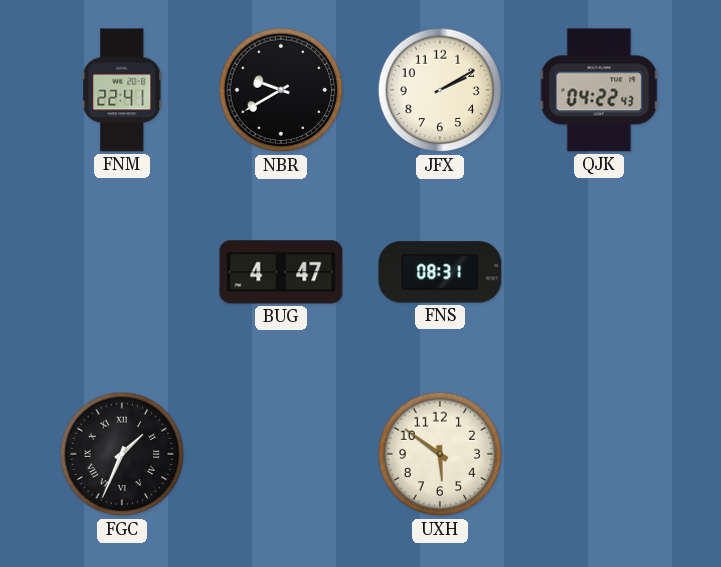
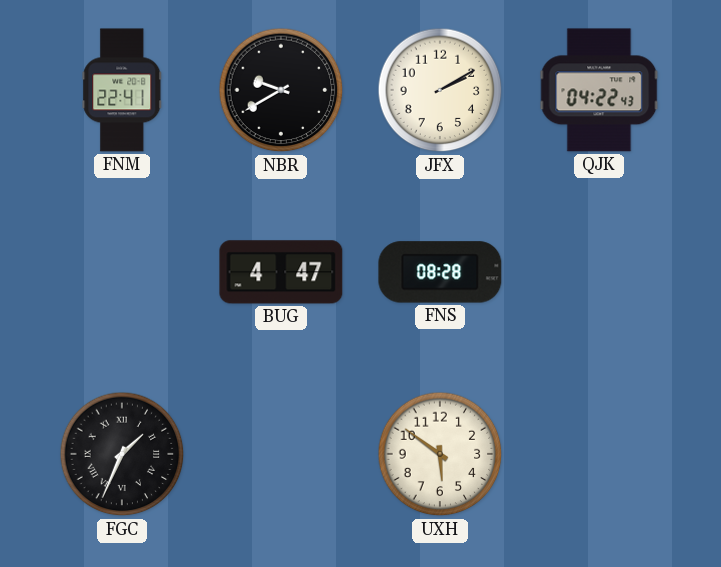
FNS: 08:31 -> 08:28
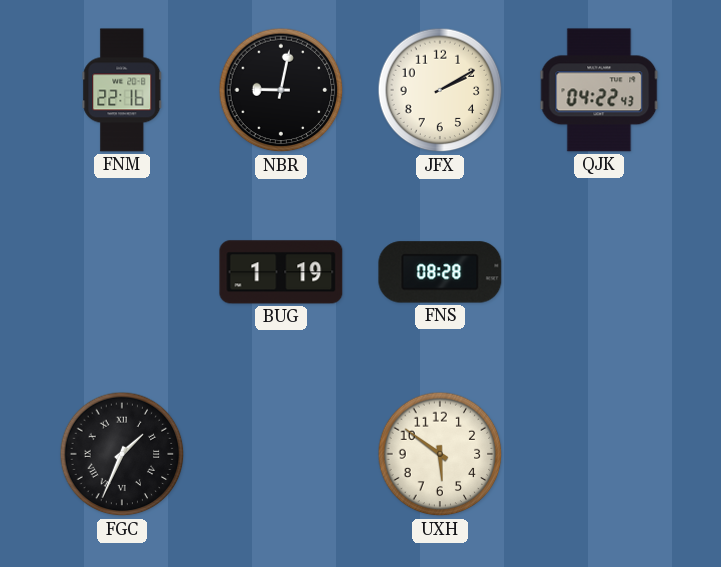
FNM: 22:41 -> 22:16
NBR: 9:40 -> 9:02
BUG: 4:47 -> 1:19
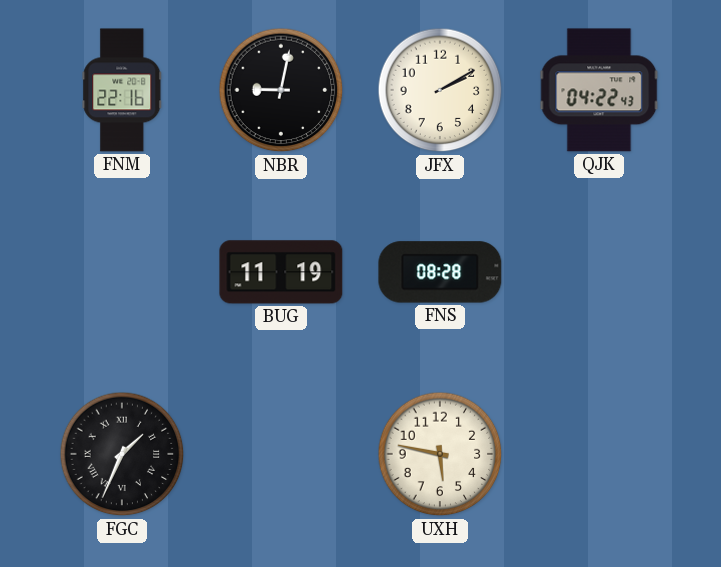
BUG: 1:19 -> 11:19
UXH: 5:51 -> 5:47
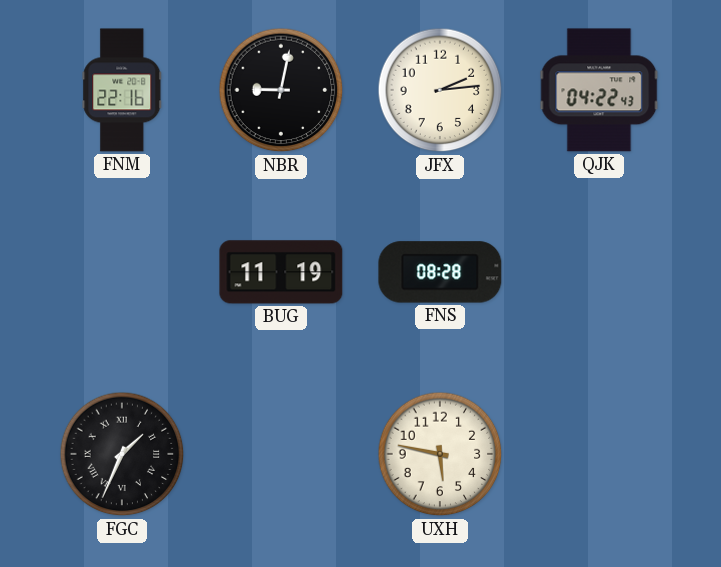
JFX: 2:10 -> 2:14
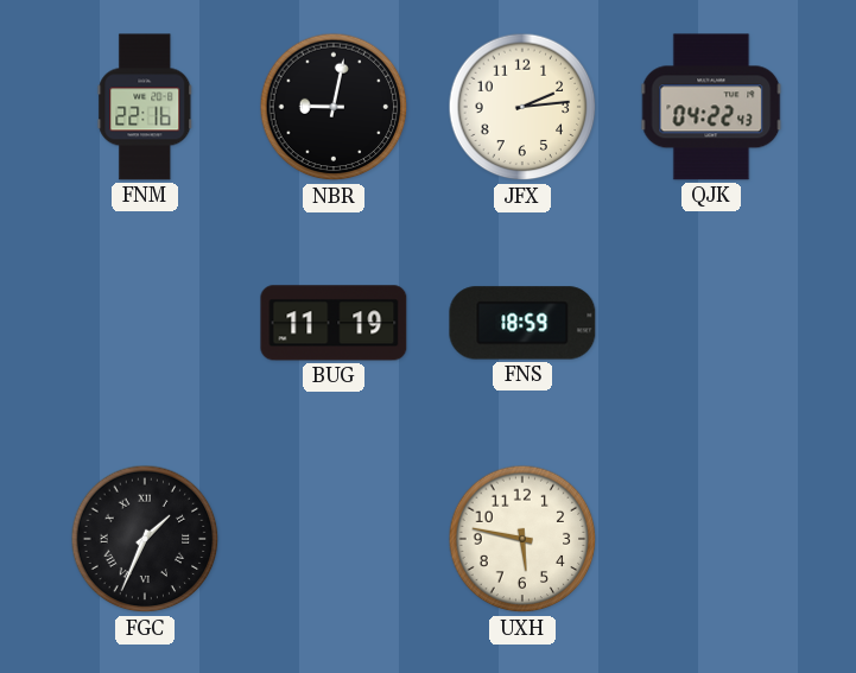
FNS: 08:28 -> 18:59
